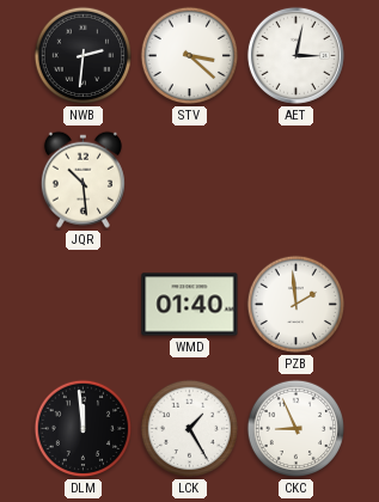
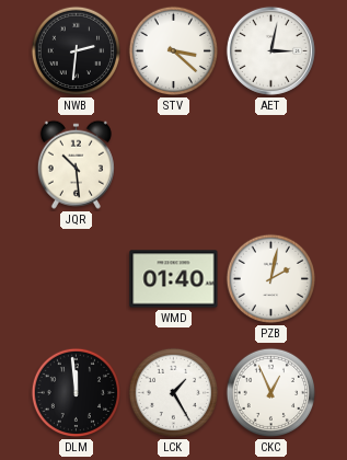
PZB: 1:59 -> 2:02
CKC: 8:56 -> 12:56
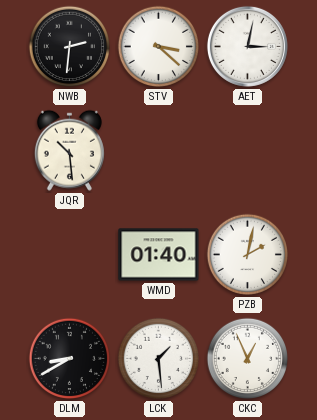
DLM: 11:59 -> 8:40
LCK: 1:25 -> 1:29
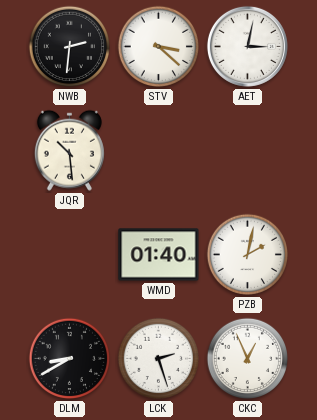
LCK: 1:29 -> 2:27
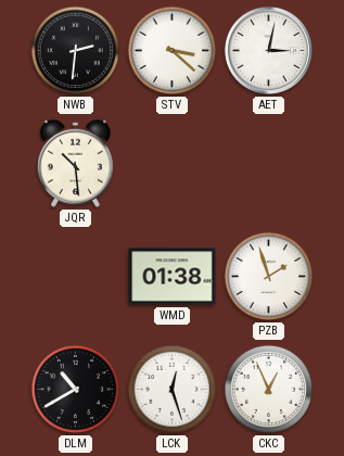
WMD: 01:40 -> 01:38
PZB: 2:02 -> 1:57
DLM: 8:40 -> 10:40
LCK: 2:27 -> 12:27
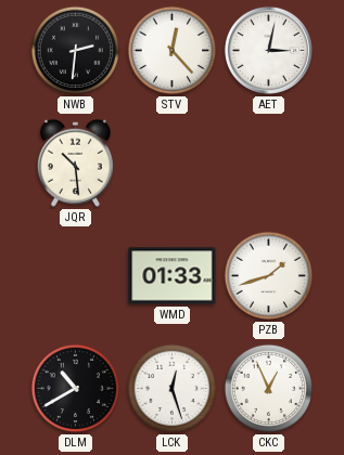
STV: 3:22 -> 12:23
WMD: 01:38 -> 01:33
PZB: 1:57 -> 1:42
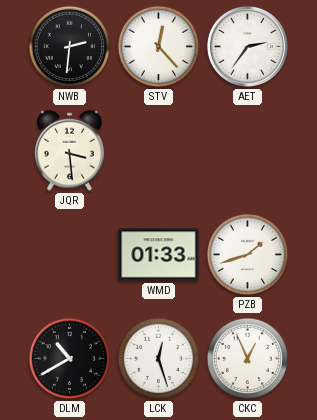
AET: 3:02 -> 2:36
JQR: 10:29 -> 3:29
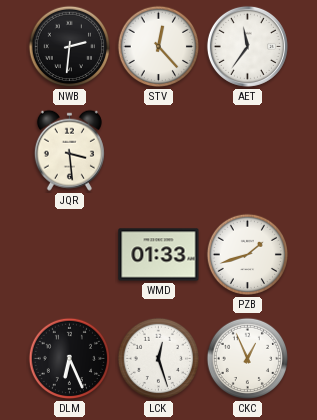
AET: 2:36 -> 11:36
DLM: 10:40 -> 6:26
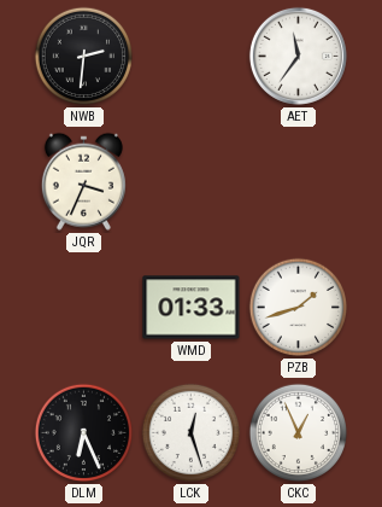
STV: 12:23 -> none
JQR: 3:29 -> 3:34
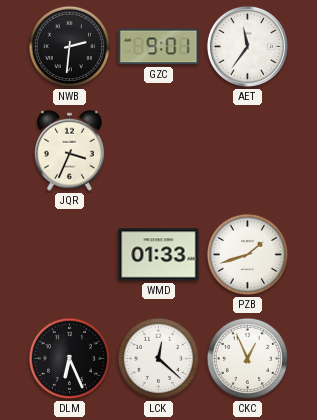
GZC: none -> 9:01
LCK: 12:27 -> 12:22
